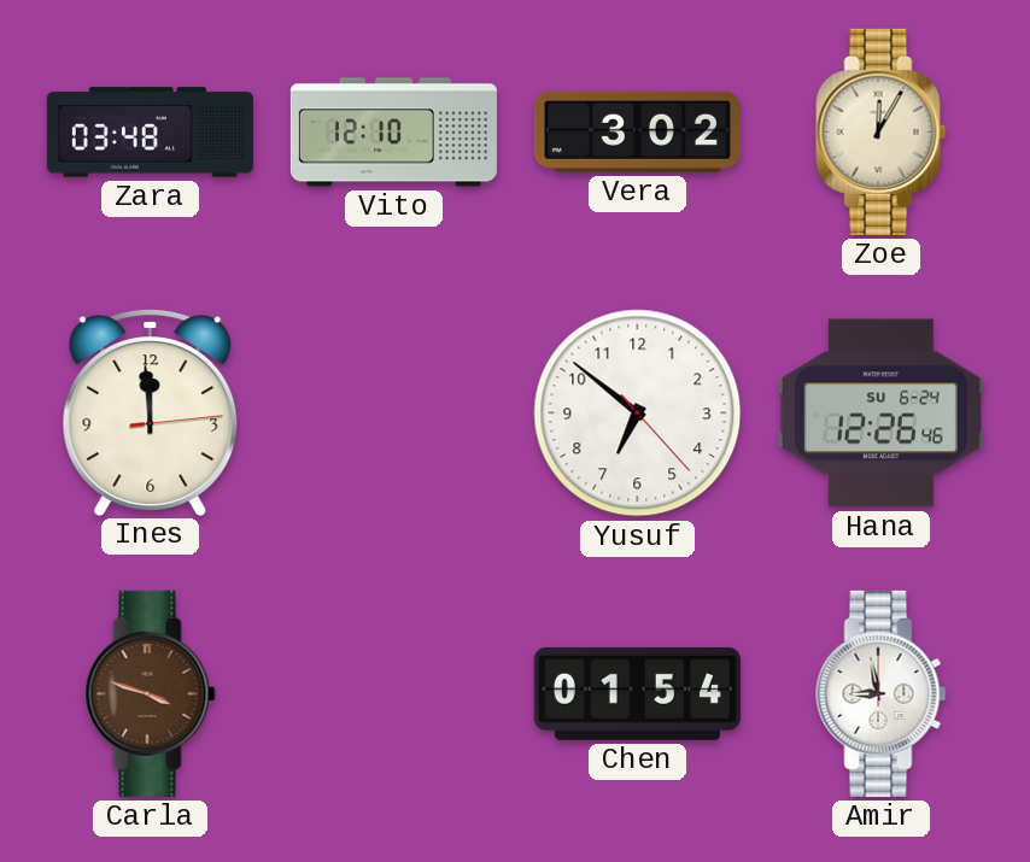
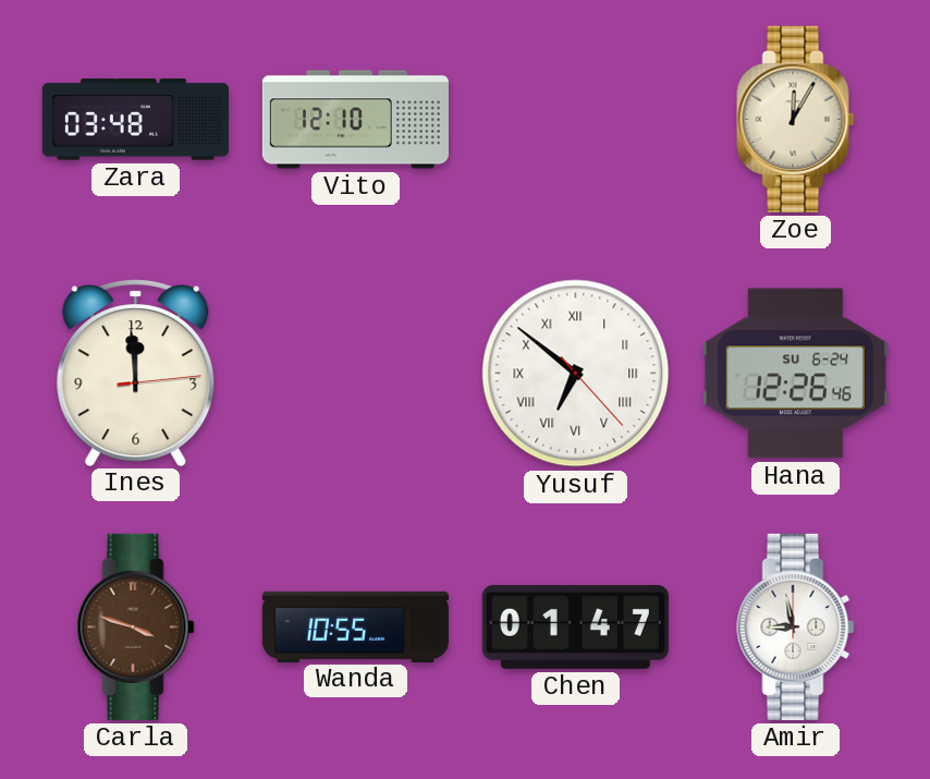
Vera: 3:02 -> none
Yusuf numerals: Arabic -> Roman
Wanda: none -> 10:55
Chen: 01:54 -> 01:47
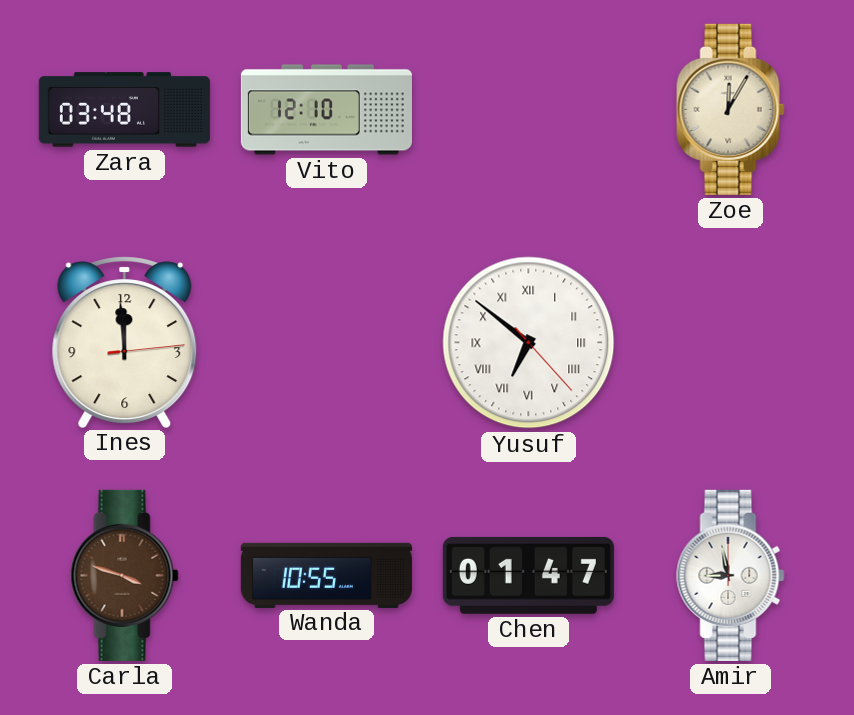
Hana: 12:26 -> none
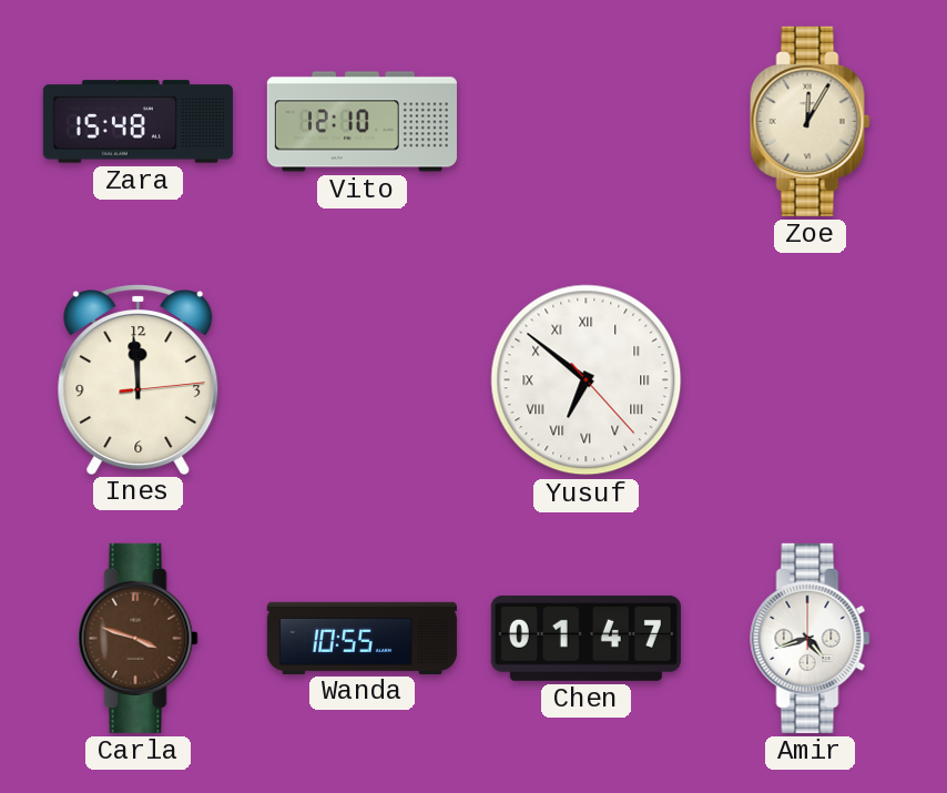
Zara: 03:48 -> 15:48
Amir: 8:58 -> 4:42
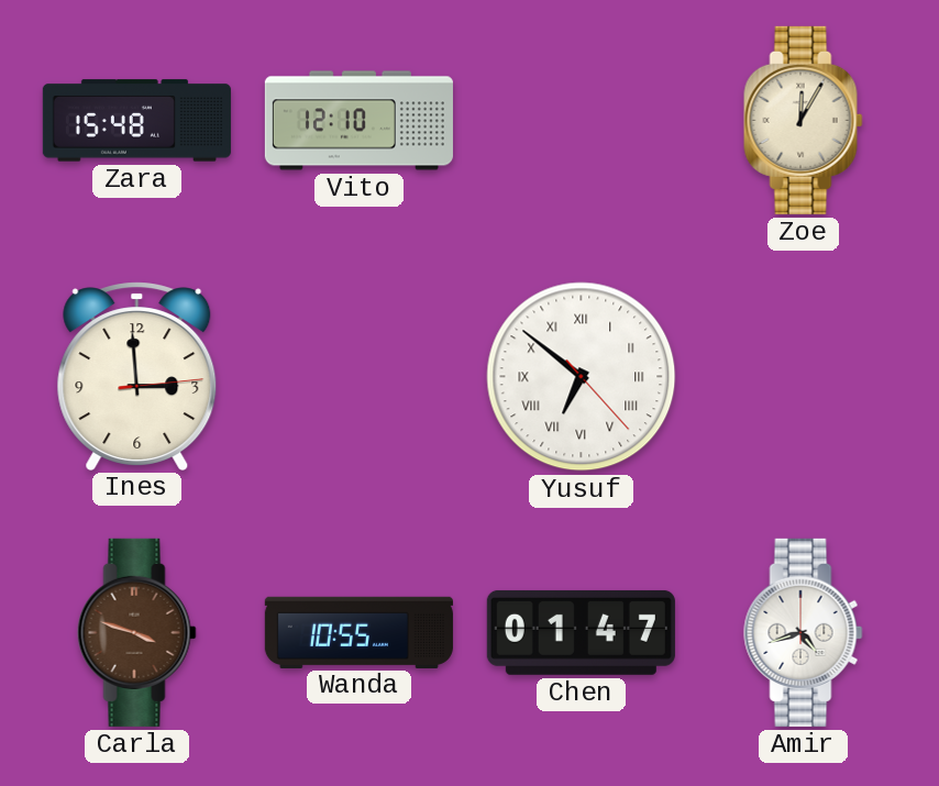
Ines: 11:59 -> 2:59
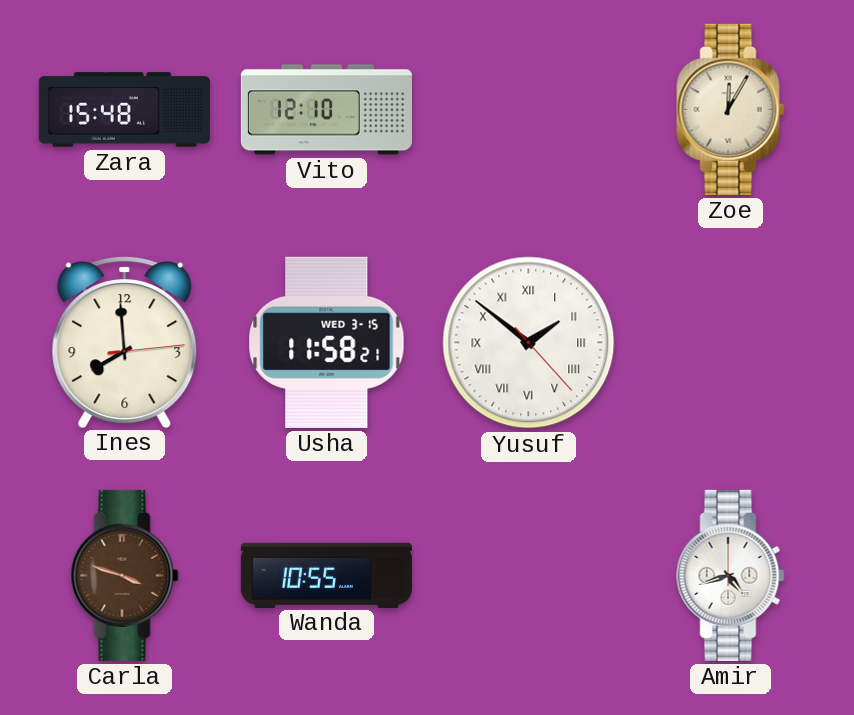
Ines: 2:59 -> 7:59
Usha: none -> 11:58
Yusuf: 6:51 -> 1:51
Chen: 01:47 -> none
